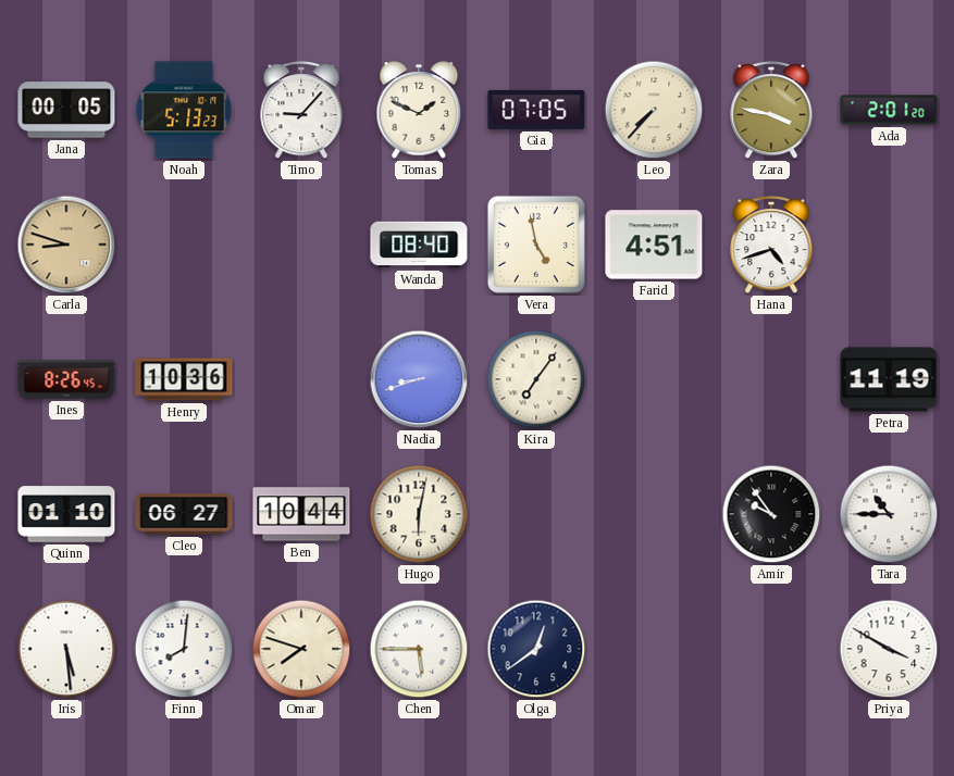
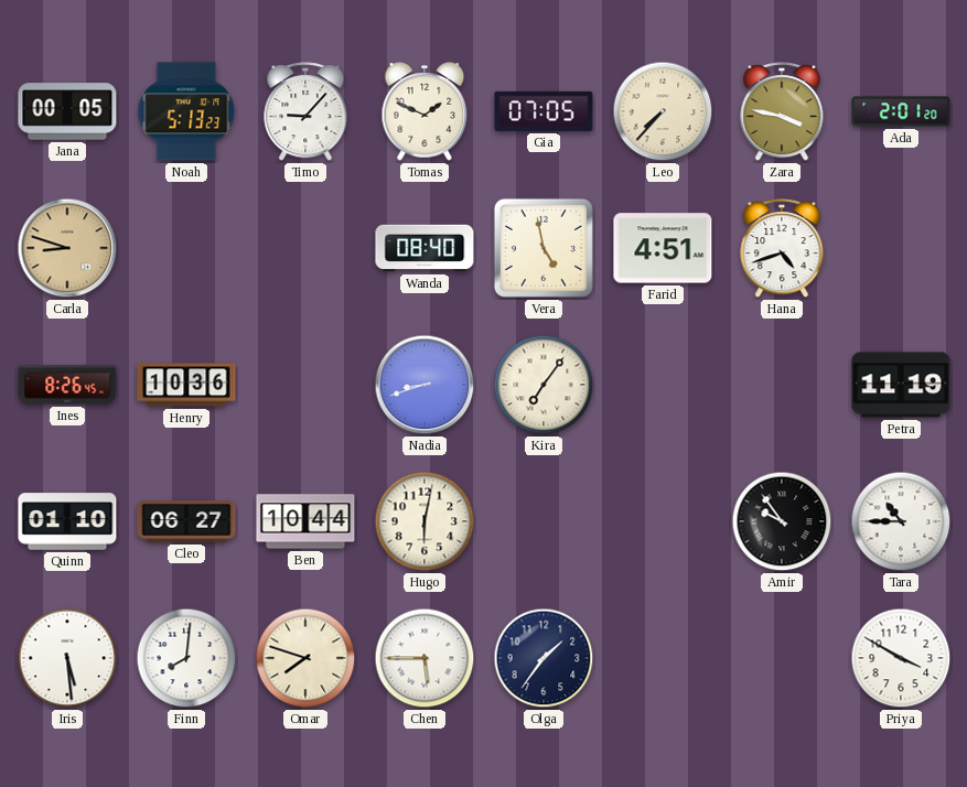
Olga: 12:39 -> 1:36
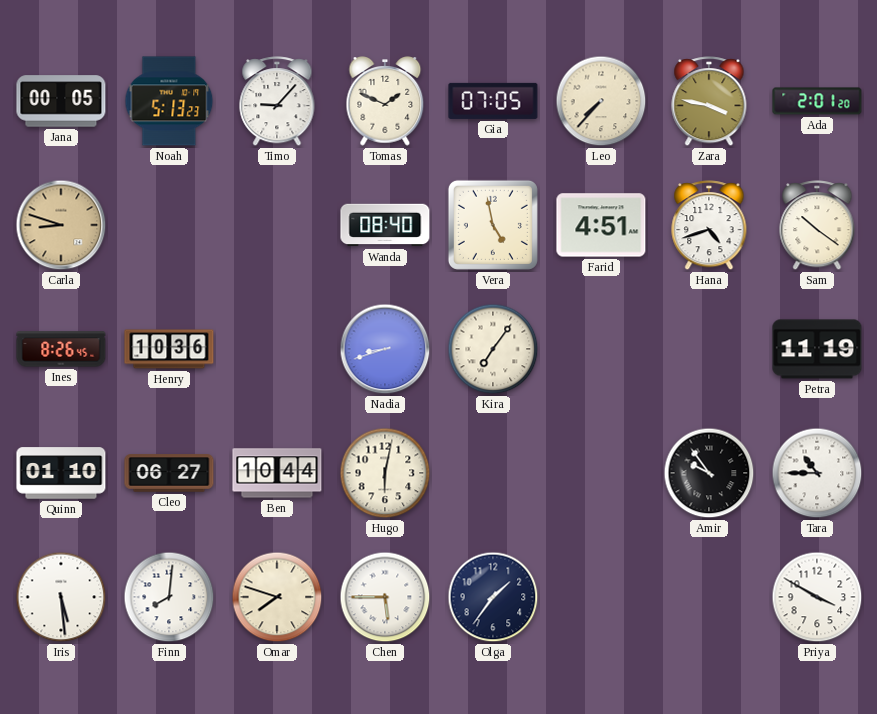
Sam: none -> 10:21
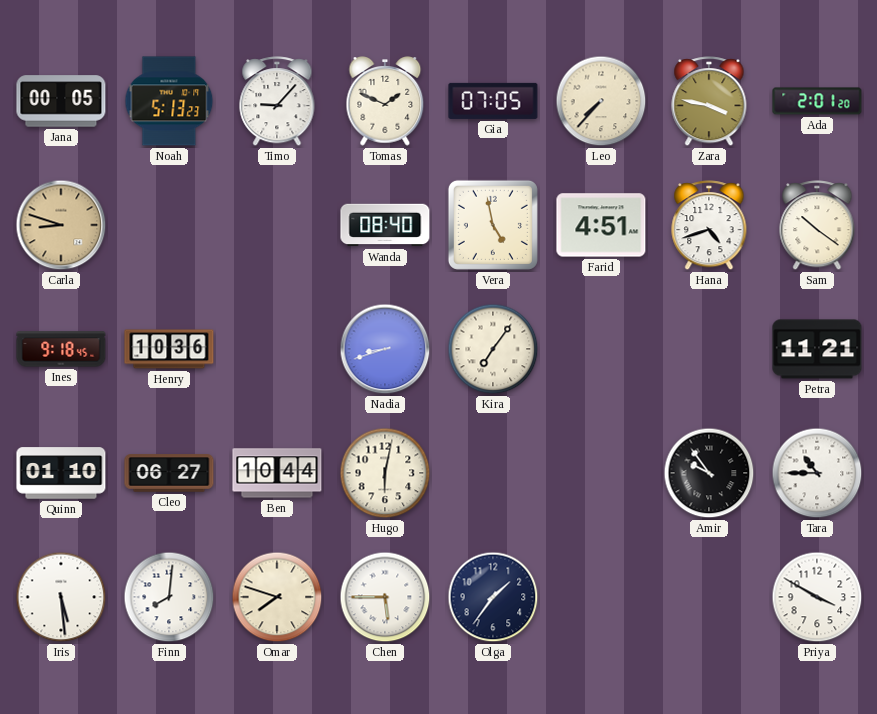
Ines: 8:26 -> 9:18
Petra: 11:19 -> 11:21
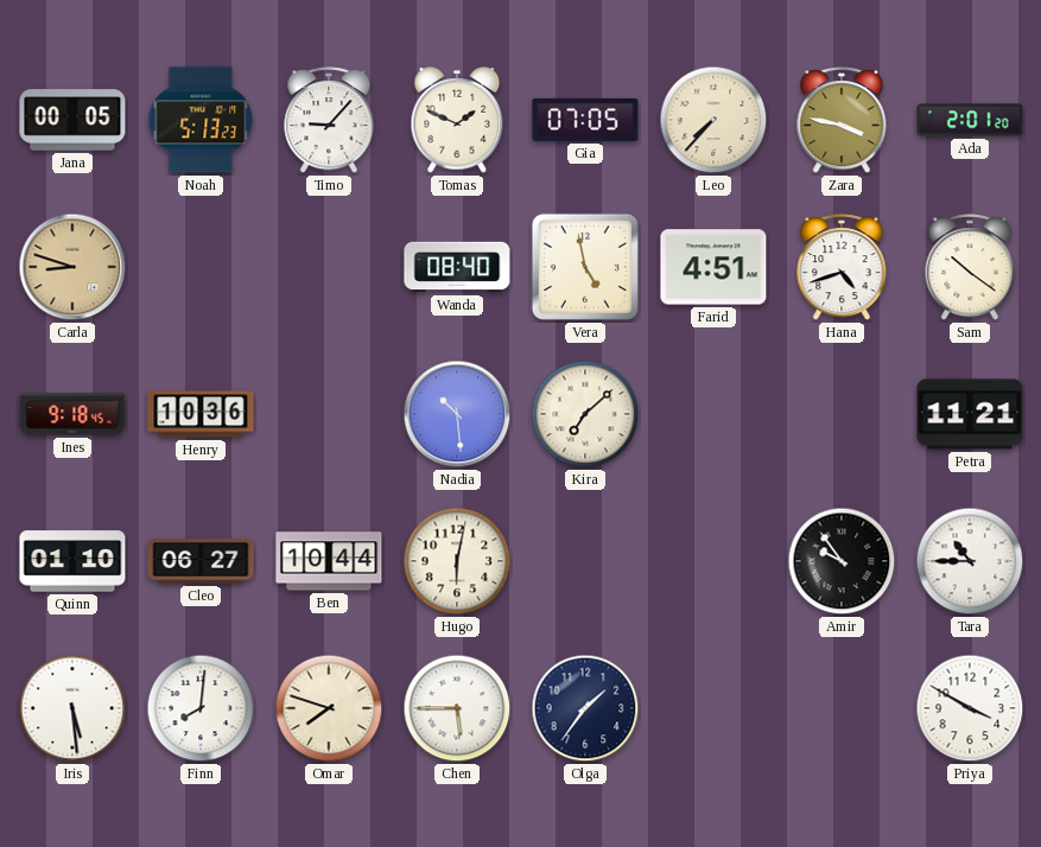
Nadia: 8:42 -> 10:29
Kira: 7:06 -> 7:08
